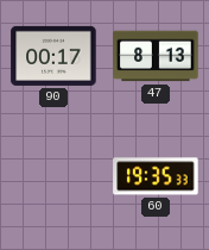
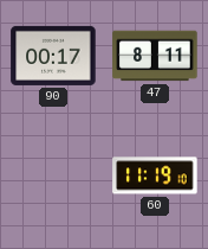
47: 8:13 -> 8:11
60: 19:35 -> 11:19
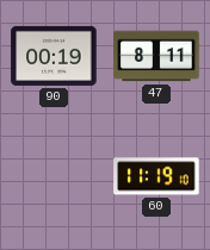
90: 00:17 -> 00:19
